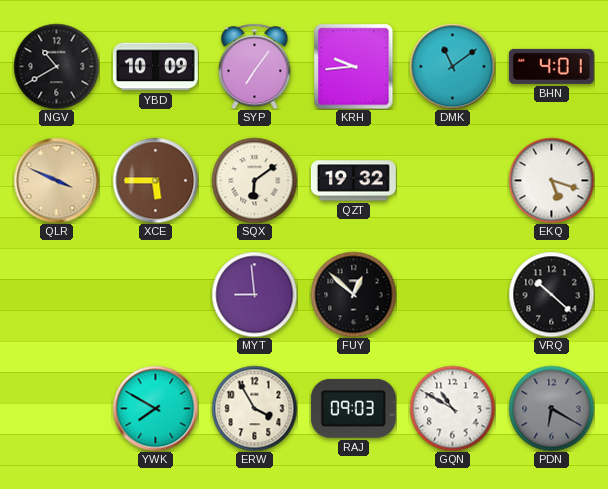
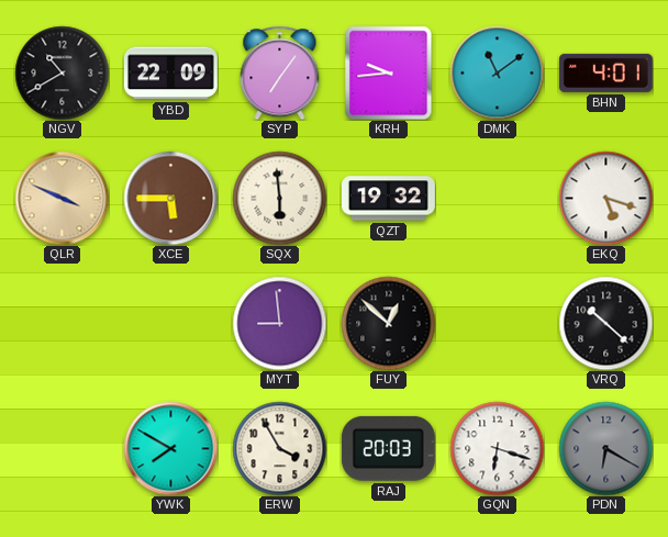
YBD: 10:09 -> 22:09
SQX: 6:09 -> 5:59
RAJ: 09:03 -> 20:03
GQN: 10:50 -> 6:18
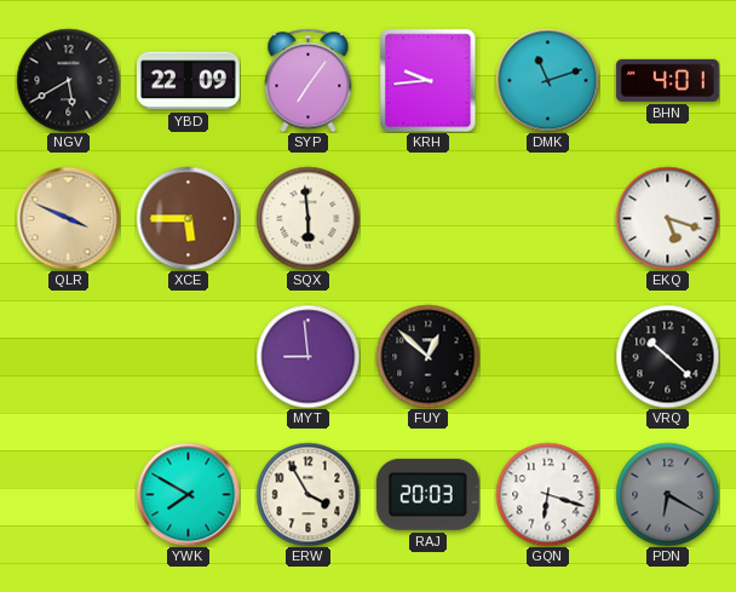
NGV: 10:40 -> 5:40
DMK: 11:09 -> 11:12
QZT: 19:32 -> none
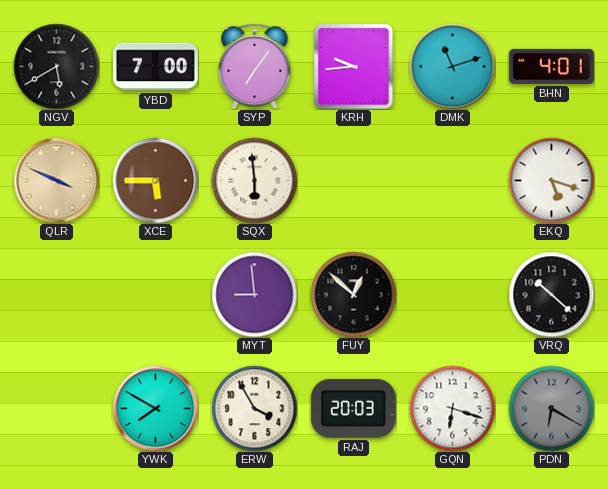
YBD: 22:09 -> 7:00
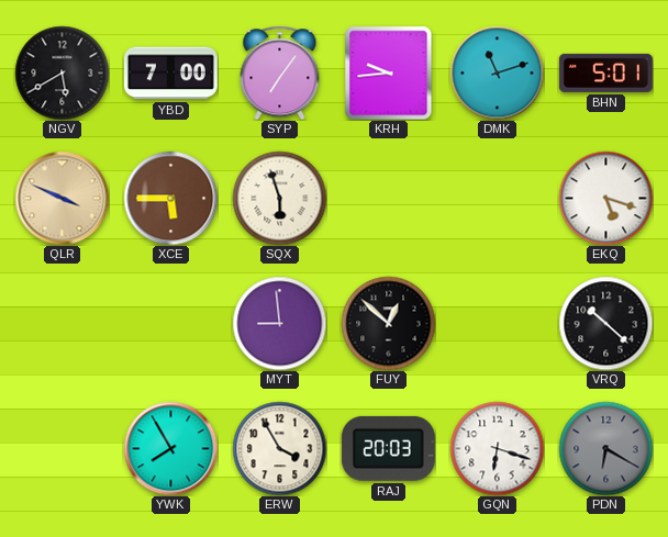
BHN: 4:01 -> 5:01
SQX: 5:59 -> 5:57
YWK: 7:50 -> 7:55
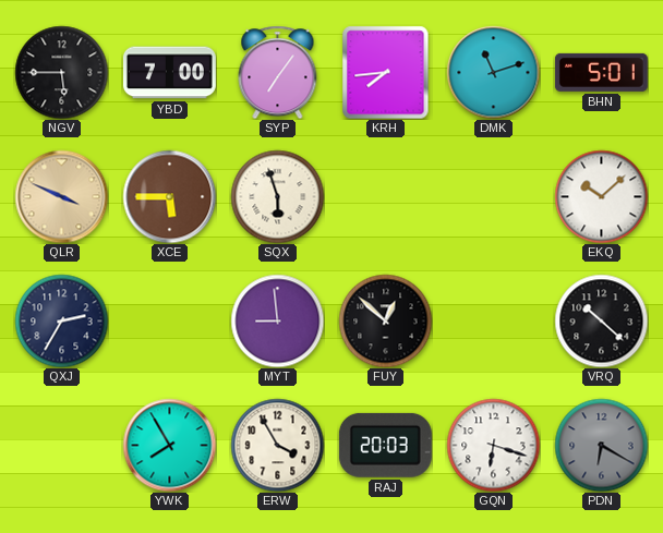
NGV: 5:40 -> 5:45
KRH: 9:44 -> 7:44
EKQ: 5:18 -> 10:08
QXJ: none -> 2:35
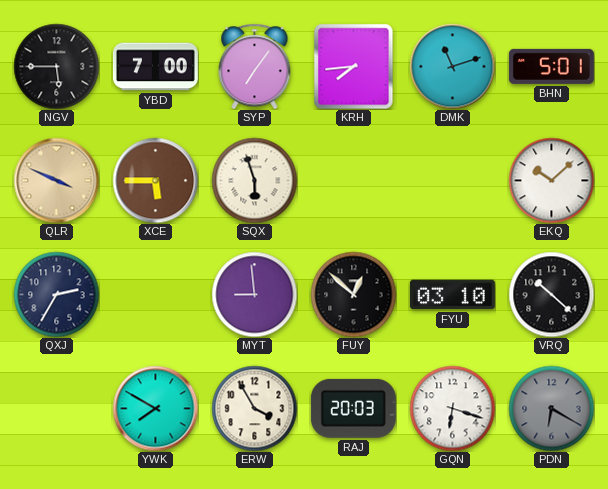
FYU: none -> 03:10
YWK: 7:55 -> 7:50
